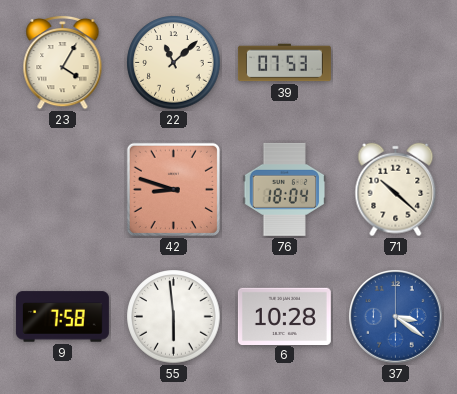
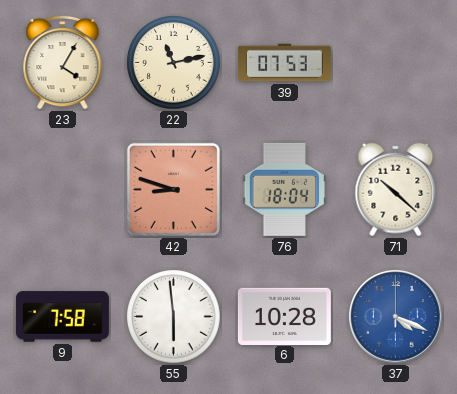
22: 11:08 -> 11:13
37: 3:21 -> 4:19
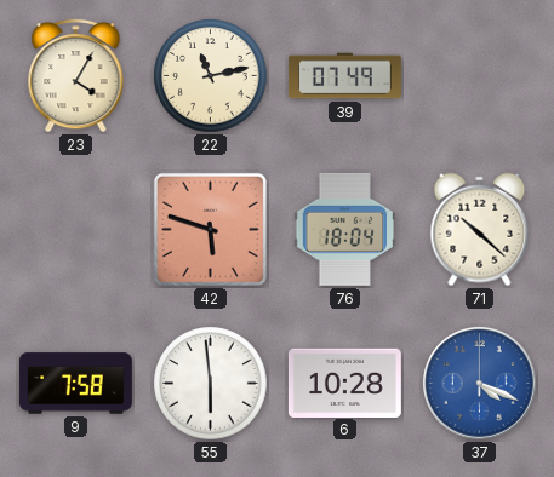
39: 07:53 -> 07:49
42: 8:48 -> 5:48
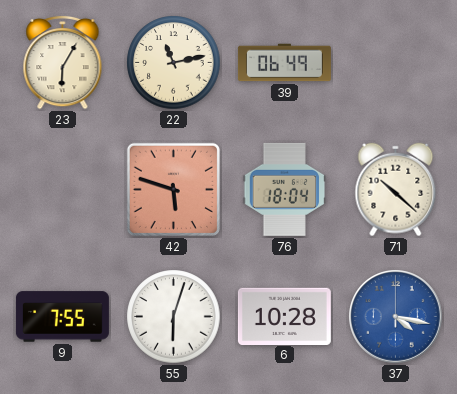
23: 4:05 -> 6:05
39: 07:49 -> 06:49
9: 7:58 -> 7:55
55: 5:59 -> 6:03
37: 4:19 -> 4:17
